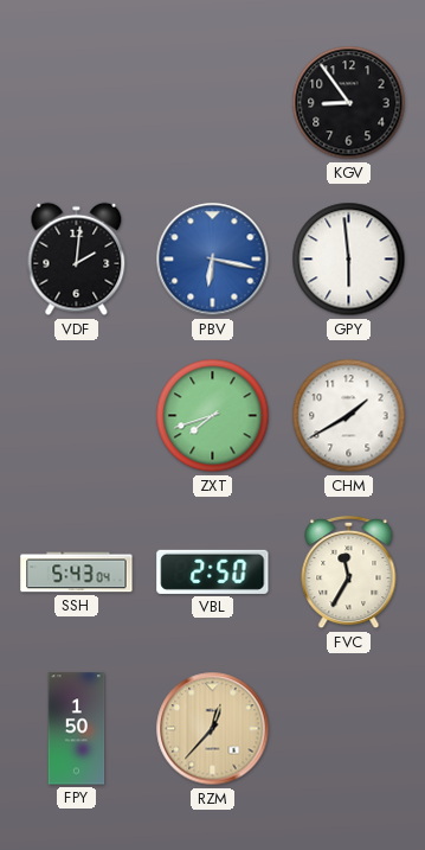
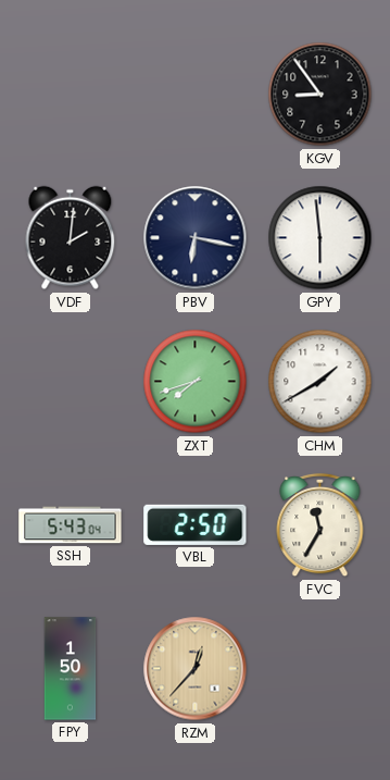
PBV dial: blue -> navy
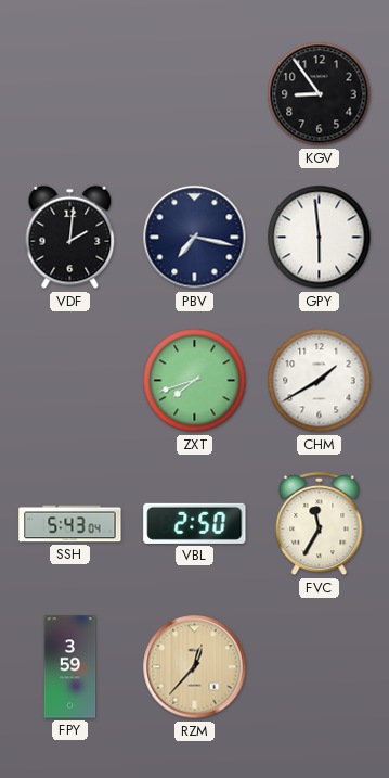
PBV: 6:17 -> 7:17
FPY: 1:50 -> 3:59
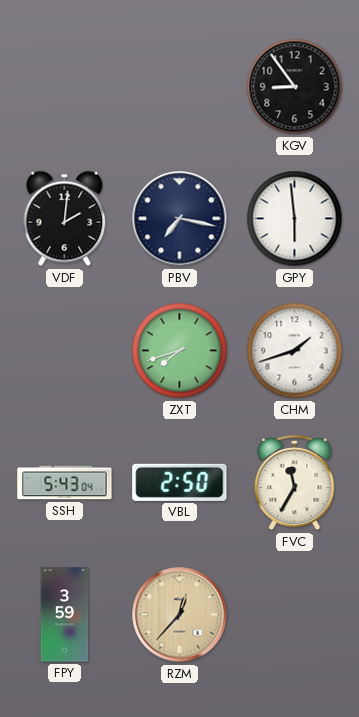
CHM: 1:40 -> 1:42
